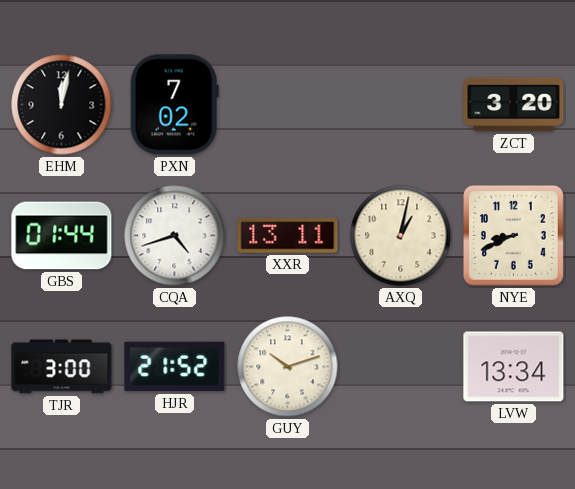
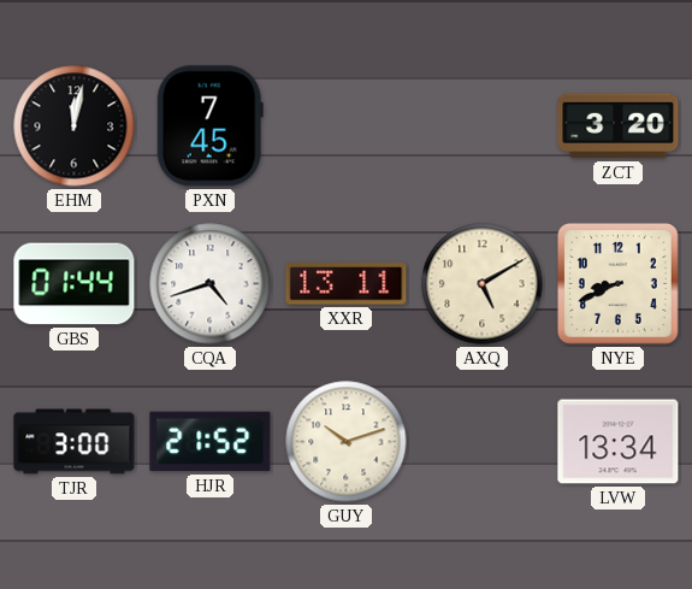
PXN: 7:02 -> 7:45
AXQ: 1:02 -> 5:10
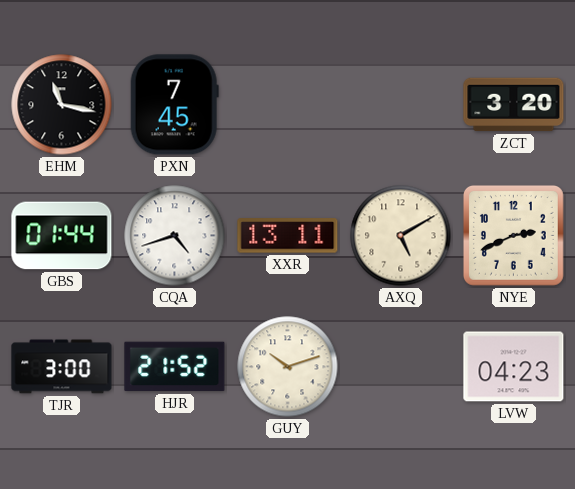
EHM: 12:02 -> 11:17
NYE: 8:41 -> 2:41
LVW: 13:34 -> 04:23
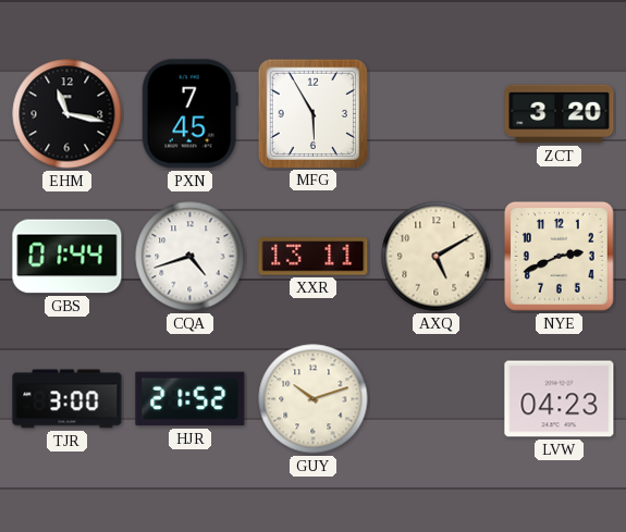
MFG: none -> 5:55
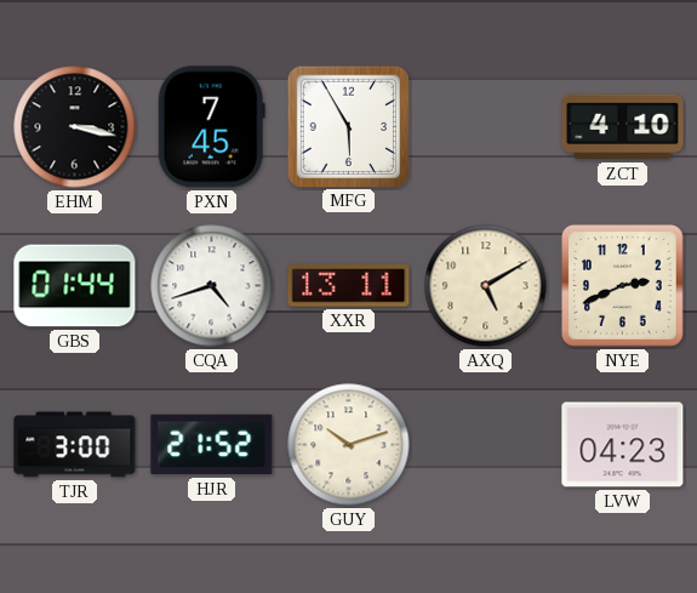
EHM: 11:17 -> 3:17
ZCT: 3:20 -> 4:10
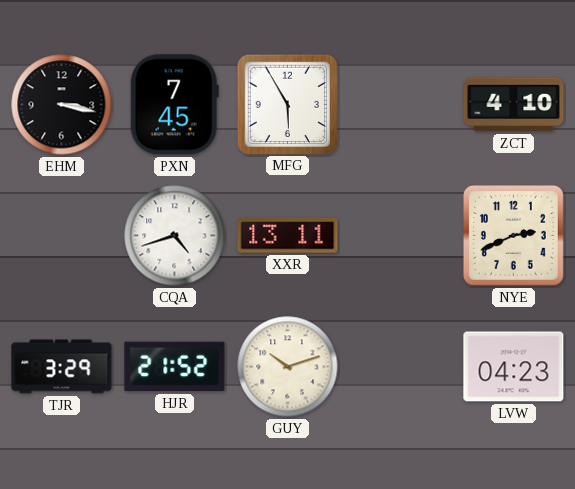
GBS: 01:44 -> none
AXQ: 5:10 -> none
TJR: 3:00 -> 3:29
